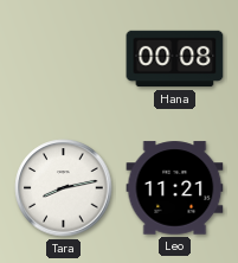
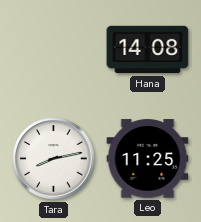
Hana: 00:08 -> 14:08
Leo: 11:21 -> 11:25
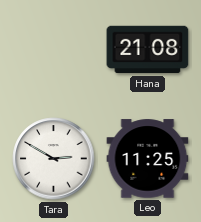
Hana: 14:08 -> 21:08
Tara: 8:13 -> 2:50
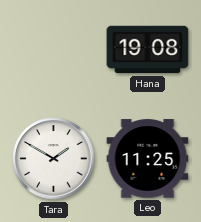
Hana: 21:08 -> 19:08
Tara: 2:50 -> 1:50
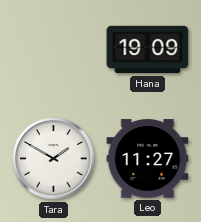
Hana: 19:08 -> 19:09
Leo: 11:25 -> 11:27
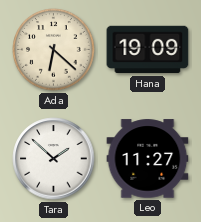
Ada: none -> 6:22
Tara: 1:50 -> 1:52
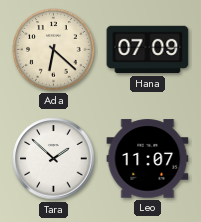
Hana: 19:09 -> 07:09
Leo: 11:27 -> 11:07
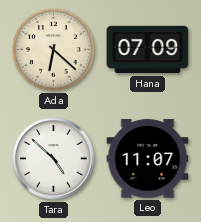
Tara: 1:52 -> 4:52
